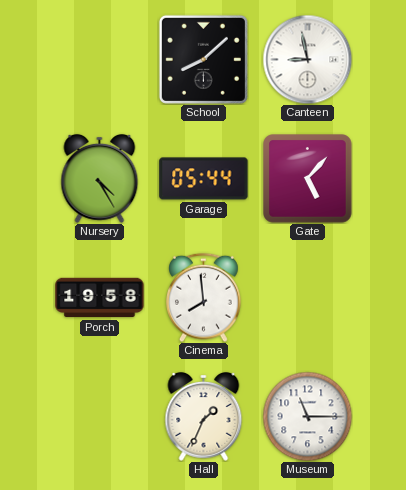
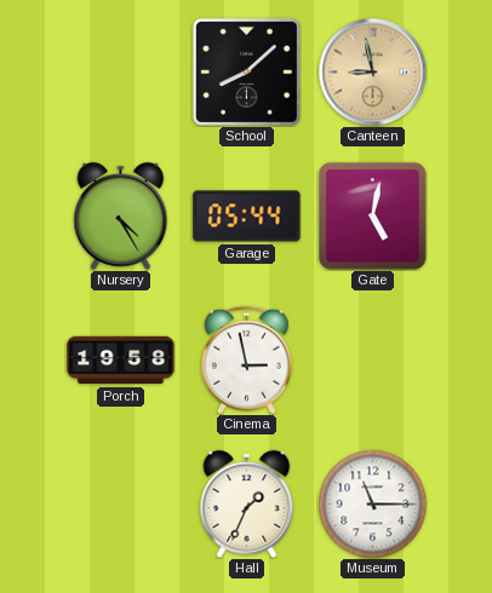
Canteen dial: white -> champagne
Gate: 5:07 -> 5:02
Cinema: 7:59 -> 2:58
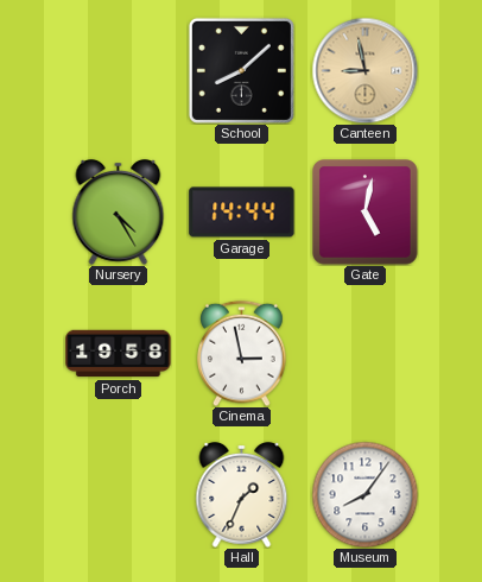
Garage: 05:44 -> 14:44
Museum: 11:15 -> 8:06
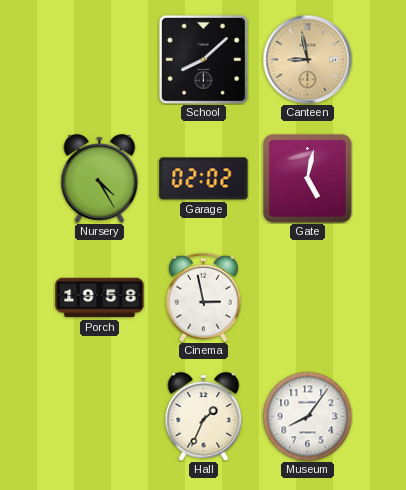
Garage: 14:44 -> 02:02
